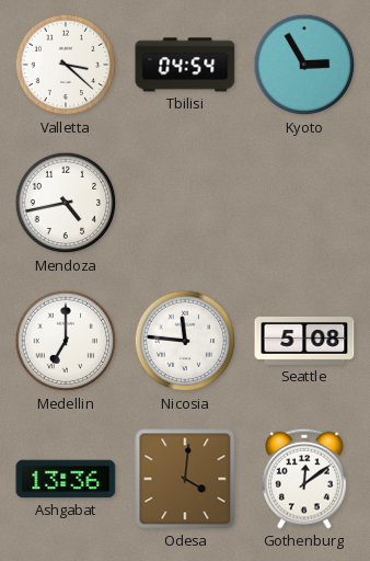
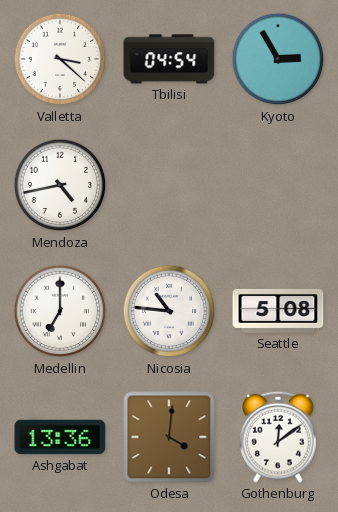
Nicosia: 11:46 -> 10:46
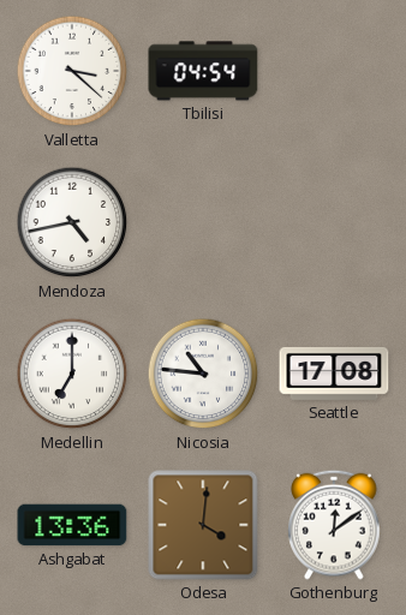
Kyoto: 2:55 -> none
Seattle: 5:08 -> 17:08
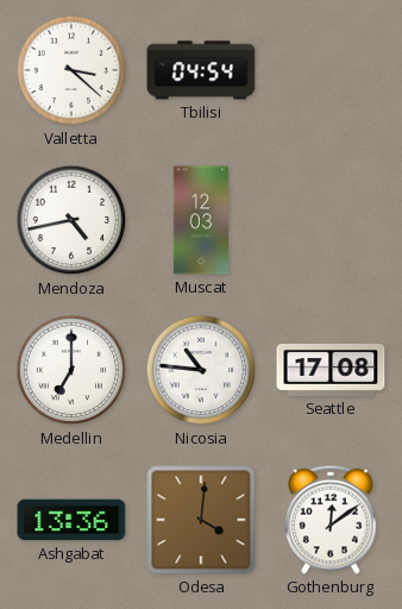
Muscat: none -> 12:03
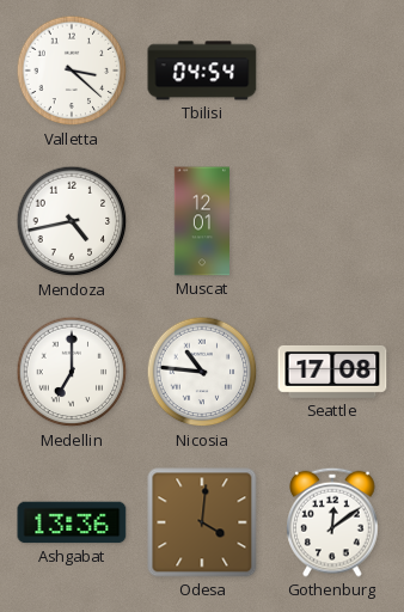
Muscat: 12:03 -> 12:01
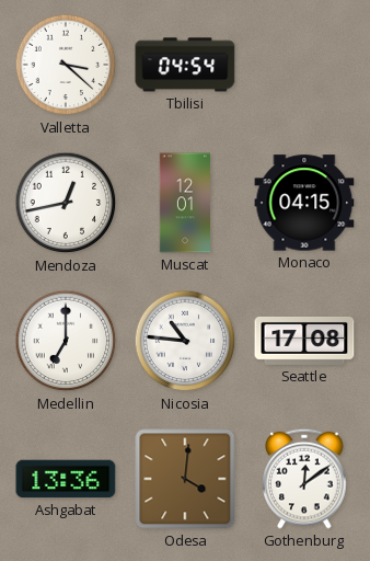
Mendoza: 4:43 -> 12:43
Monaco: none -> 04:15
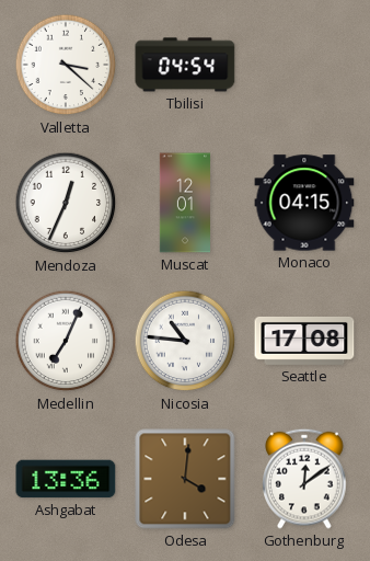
Mendoza: 12:43 -> 12:34
Medellin: 7:00 -> 7:04
